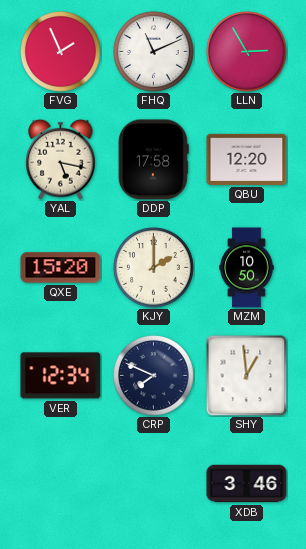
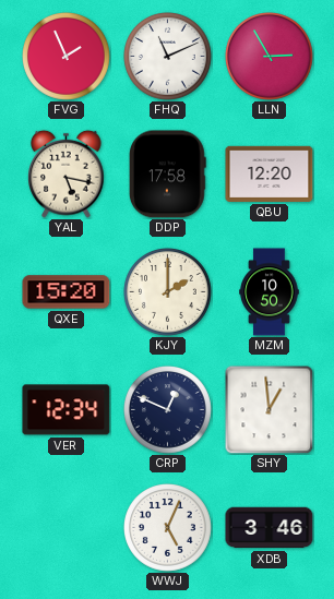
CRP: 7:49 -> 12:49
WWJ: none -> 5:04
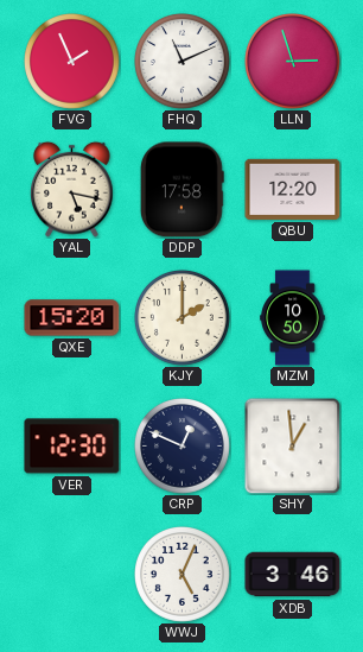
LLN: 2:55 -> 2:57
VER: 12:34 -> 12:30
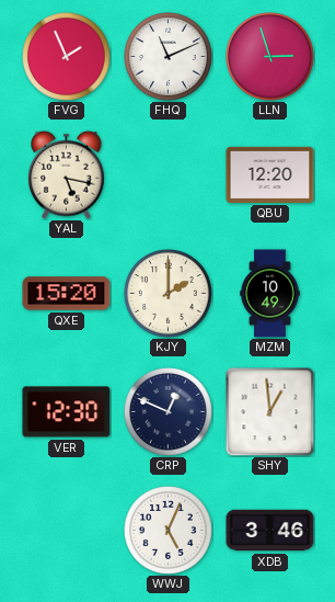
DDP: 17:58 -> none
MZM: 10:50 -> 10:49
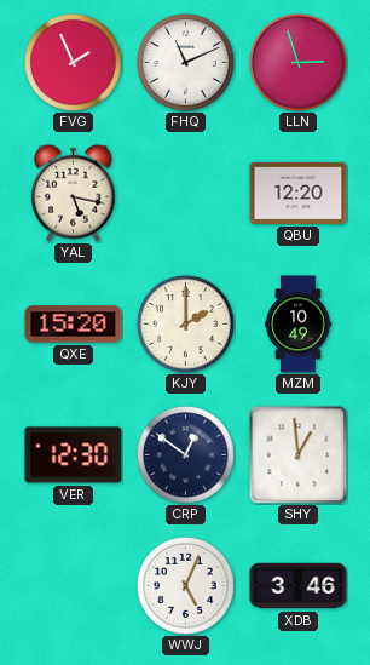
CRP: 12:49 -> 12:51
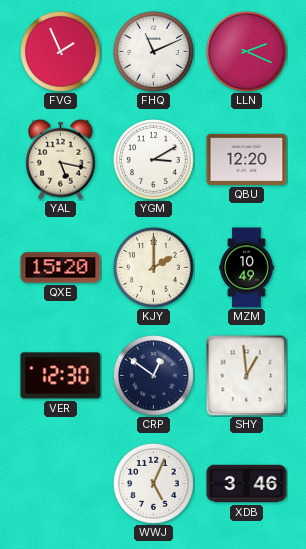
LLN: 2:57 -> 2:19
YGM: none -> 3:10
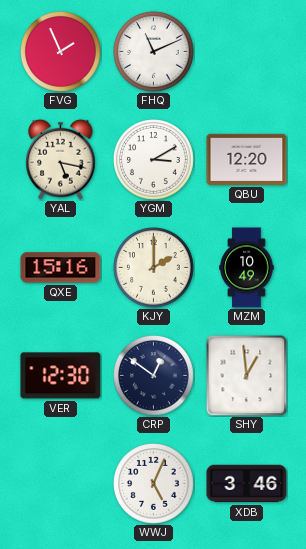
LLN: 2:19 -> none
QXE: 15:20 -> 15:16
